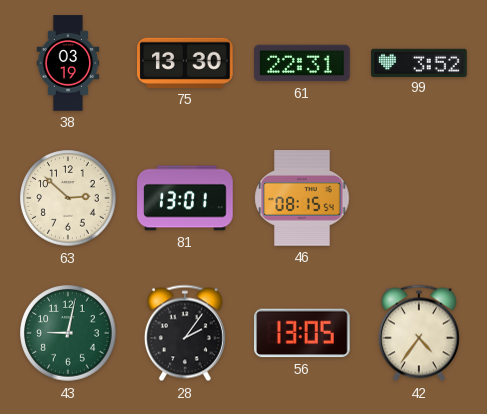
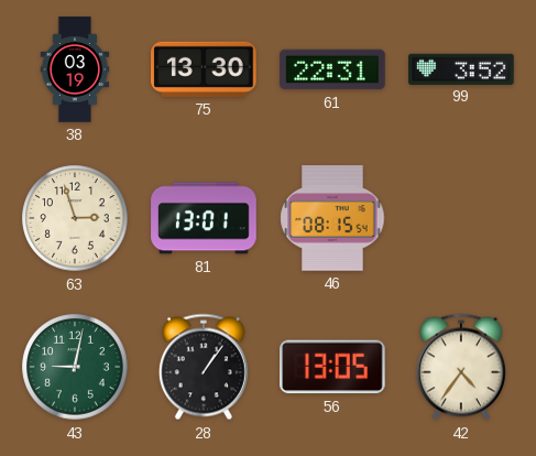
63: 2:52 -> 2:57
28: 2:06 -> 1:06
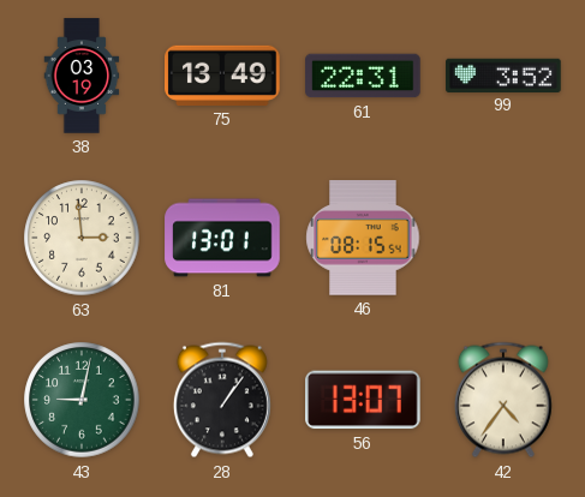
75: 13:30 -> 13:49
63: 2:57 -> 2:59
56: 13:05 -> 13:07
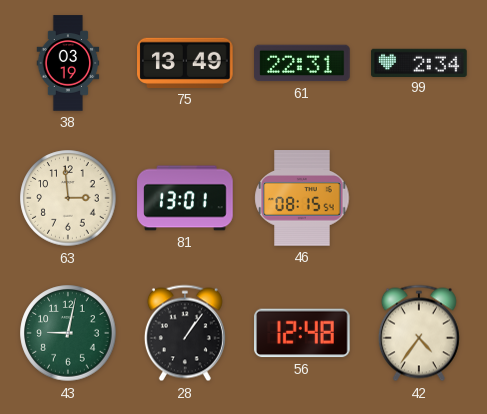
99: 3:52 -> 2:34
56: 13:07 -> 12:48
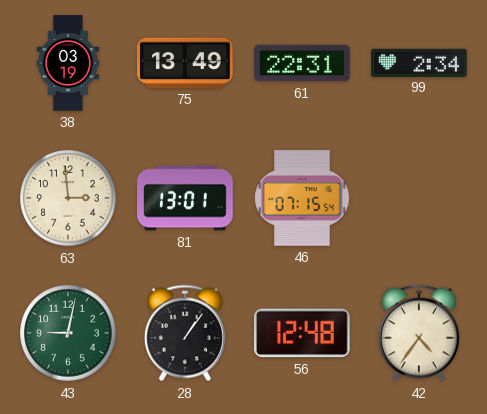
46: 08:15 -> 07:15
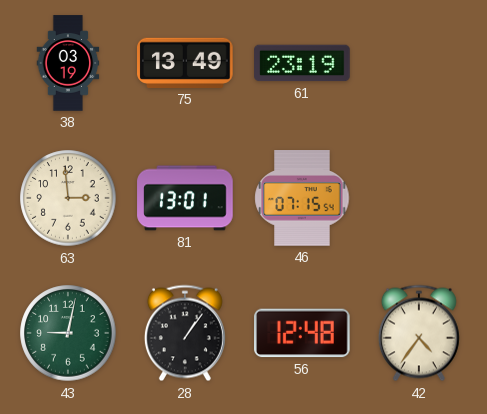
61: 22:31 -> 23:19
99: 2:34 -> none
